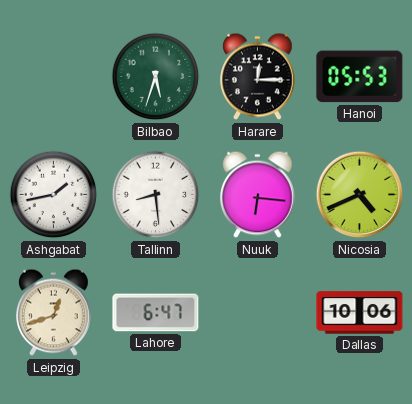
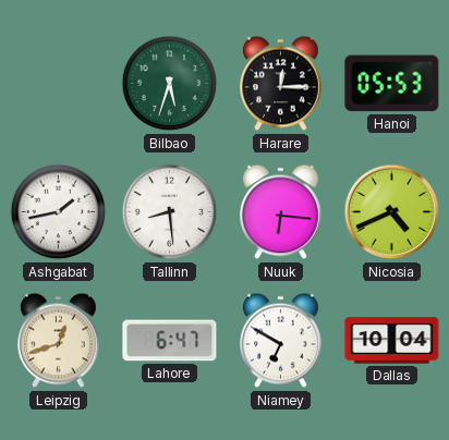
Niamey: none -> 6:50
Dallas: 10:06 -> 10:04
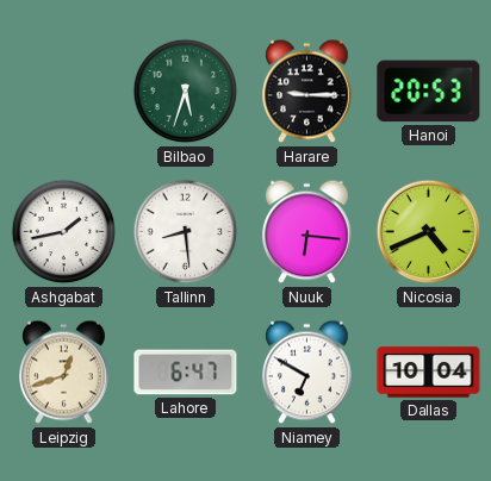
Harare: 12:15 -> 9:15
Hanoi: 05:53 -> 20:53
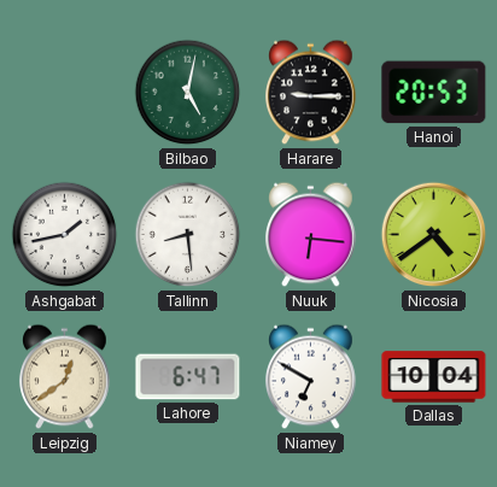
Bilbao: 5:33 -> 5:02
Nicosia: 4:41 -> 4:39
Leipzig: 12:42 -> 12:39
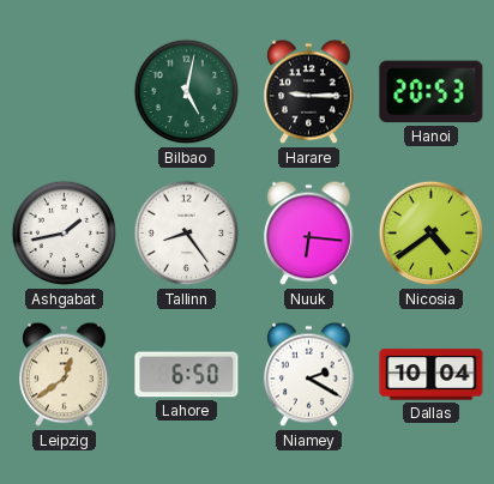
Tallinn: 8:29 -> 8:24
Lahore: 6:47 -> 6:50
Niamey: 6:50 -> 2:20
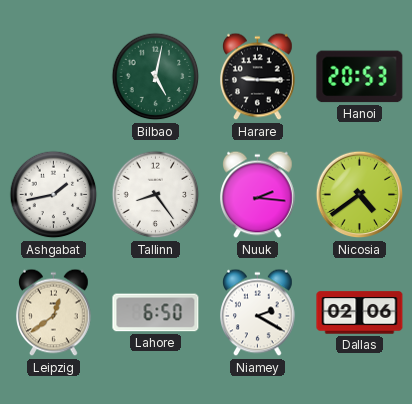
Nuuk: 6:16 -> 2:16
Dallas: 10:04 -> 02:06
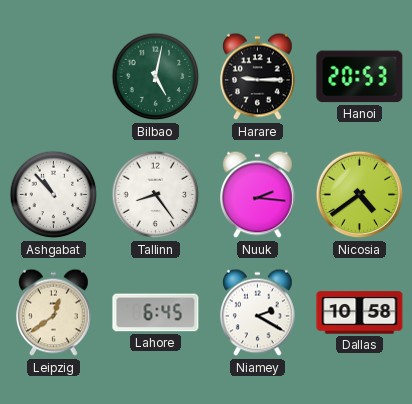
Ashgabat: 1:43 -> 10:53
Lahore: 6:50 -> 6:45
Dallas: 02:06 -> 10:58
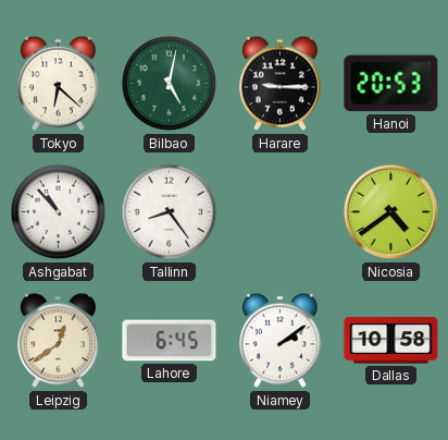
Tokyo: none -> 6:22
Nuuk: 2:16 -> none
Niamey: 2:20 -> 2:09
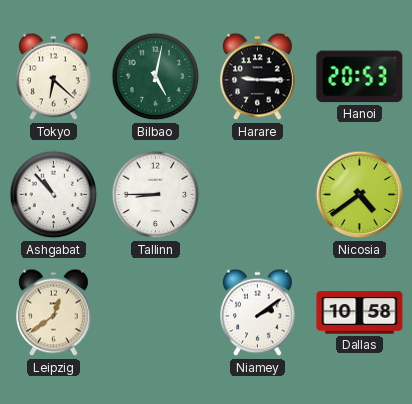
Tallinn: 8:24 -> 8:45
Lahore: 6:45 -> none
